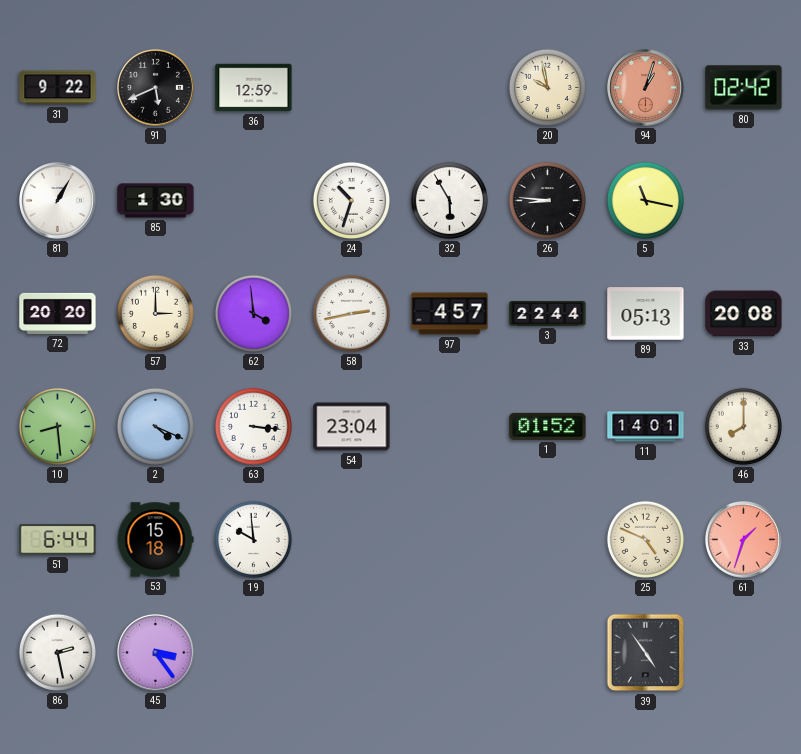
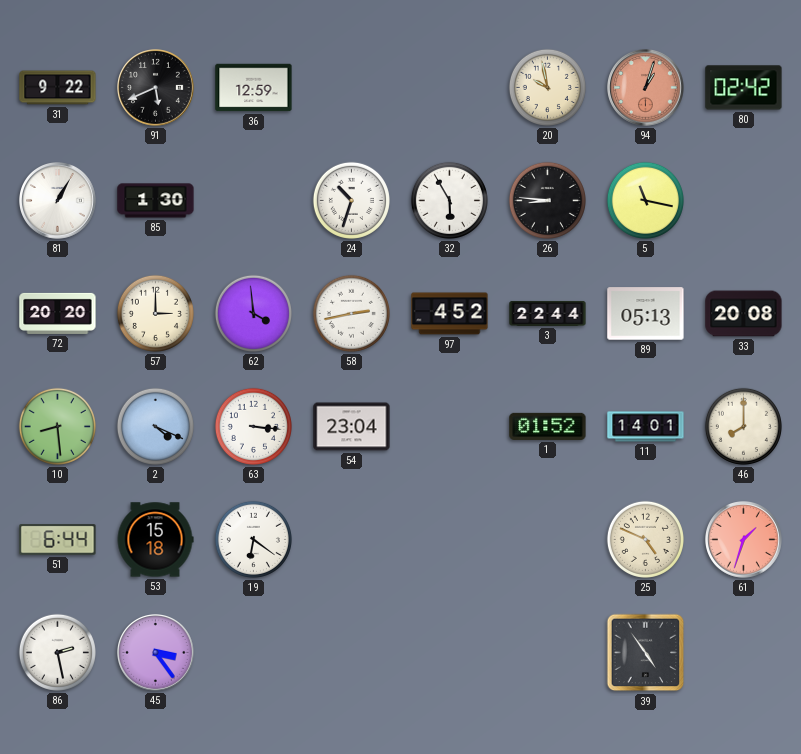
97: 4:57 -> 4:52
19: 9:59 -> 6:21
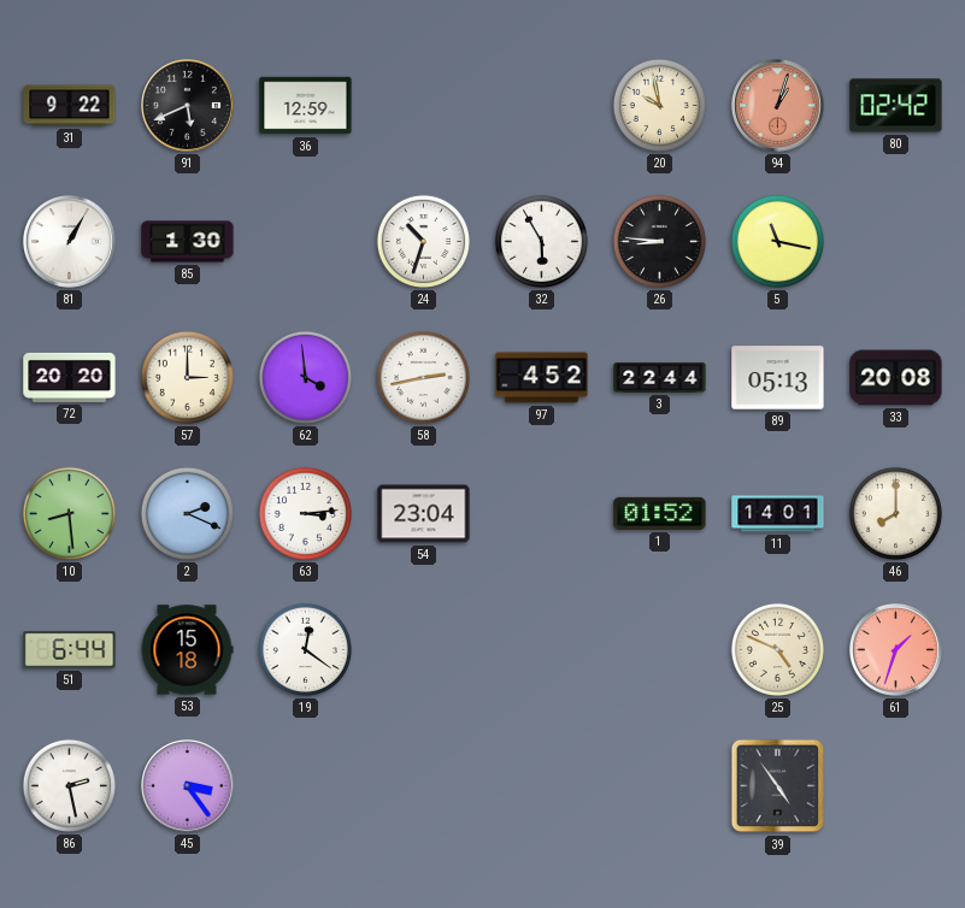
2: 4:19 -> 2:19
63: 3:16 -> 3:14
19: 6:21 -> 12:21
